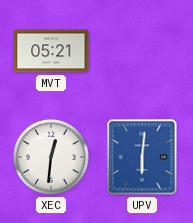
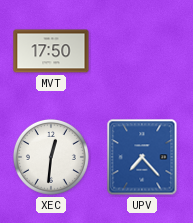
MVT: 05:21 -> 17:50
UPV: 6:01 -> 7:23
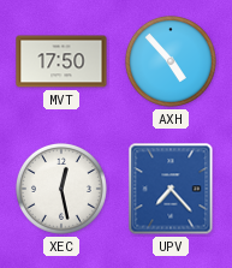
AXH: none -> 4:53
XEC: 12:31 -> 12:28
